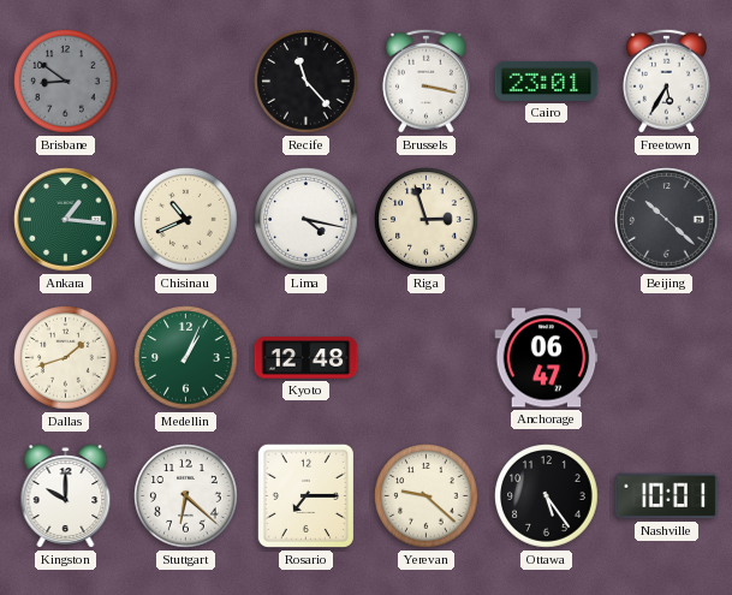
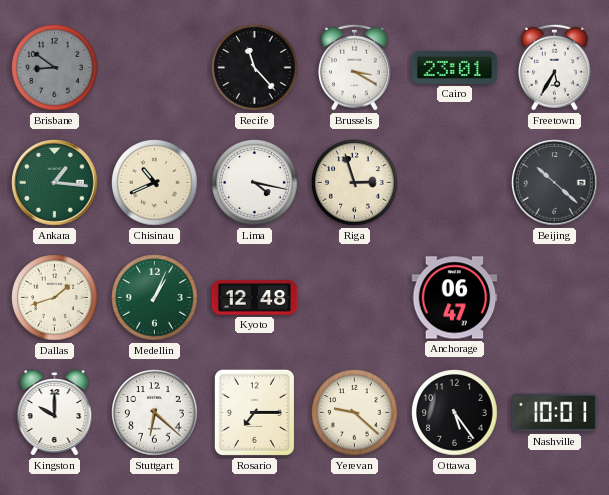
Brussels: 3:17 -> 3:20
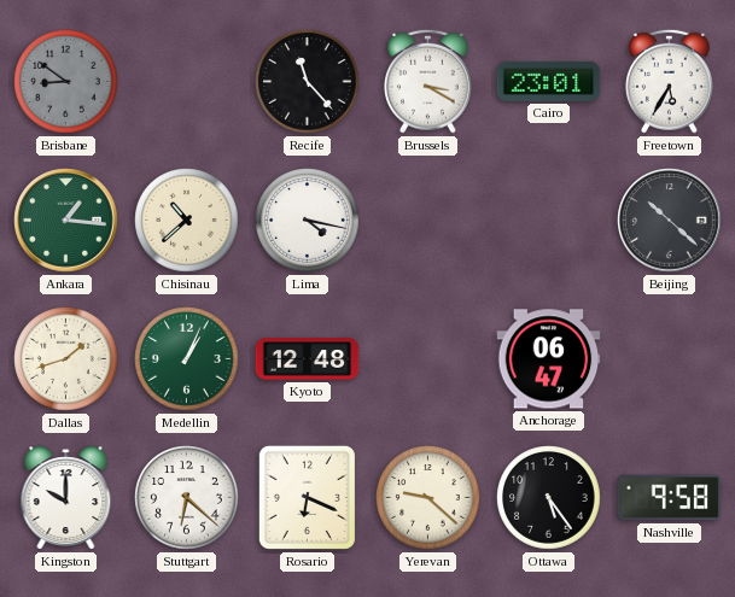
Chisinau: 10:41 -> 10:38
Riga: 2:57 -> none
Rosario: 7:15 -> 6:19
Nashville: 10:01 -> 9:58
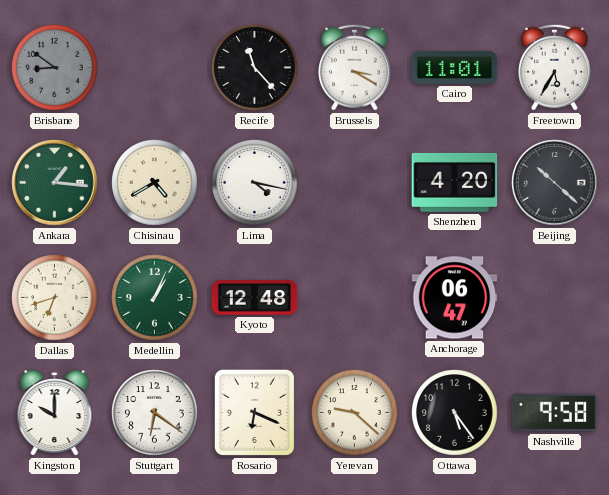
Cairo: 23:01 -> 11:01
Chisinau: 10:38 -> 4:40
Shenzhen: none -> 4:20
Dallas: 1:42 -> 6:42
Stuttgart: 6:22 -> 6:21
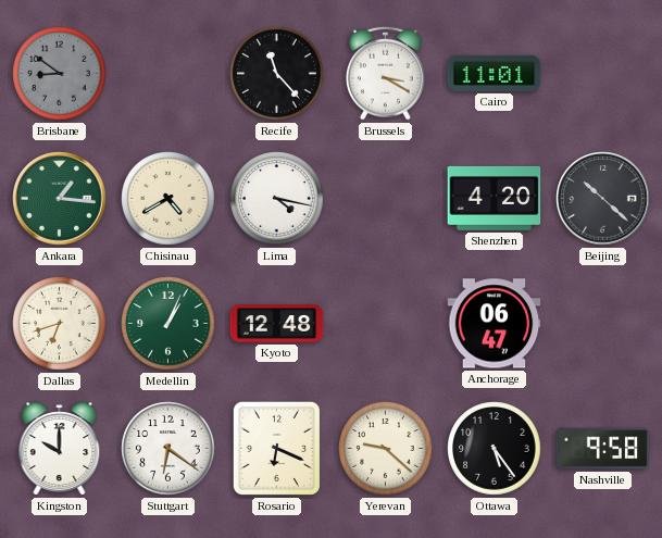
Freetown: 5:35 -> none
